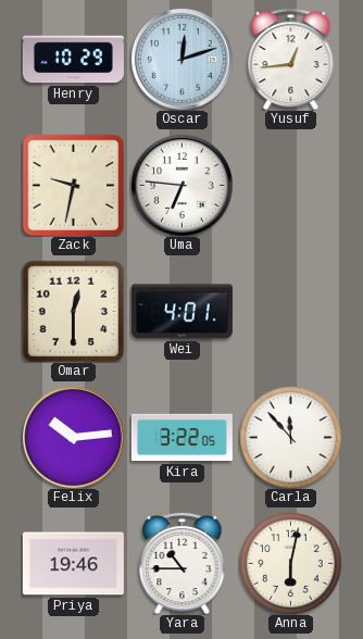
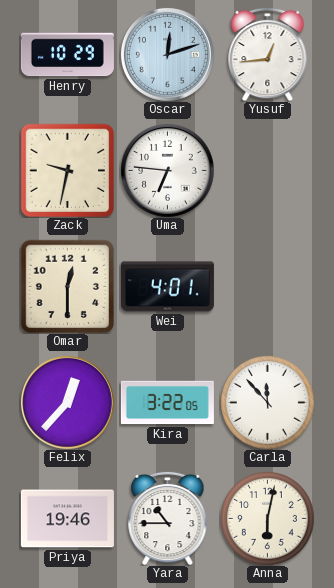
Felix: 10:14 -> 12:37
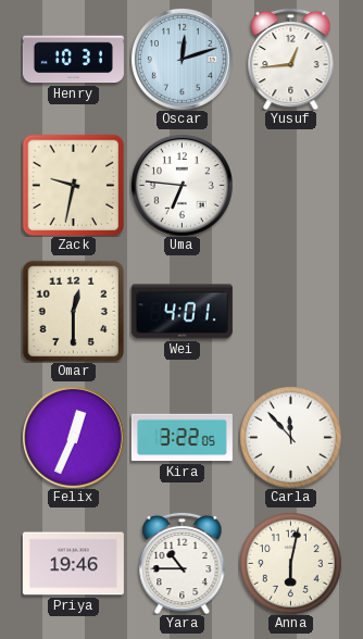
Henry: 10:29 -> 10:31
Felix: 12:37 -> 12:34
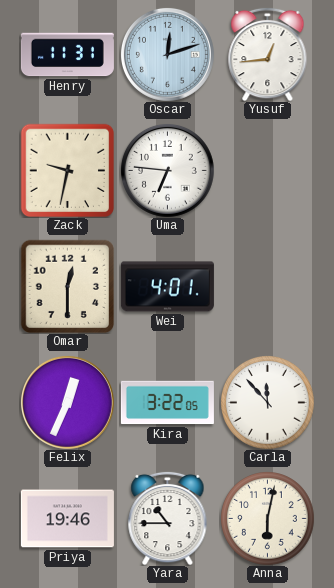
Henry: 10:31 -> 11:31
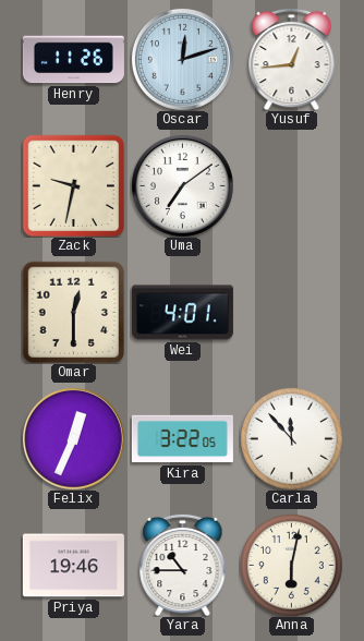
Henry: 11:31 -> 11:26
Uma: 6:46 -> 7:09
